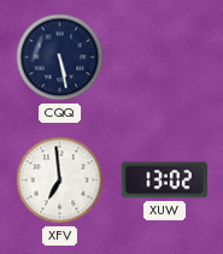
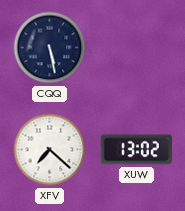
XFV: 6:59 -> 7:22
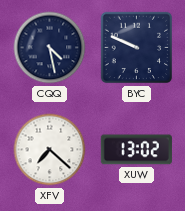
CQQ: 5:28 -> 4:28
BYC: none -> 9:49
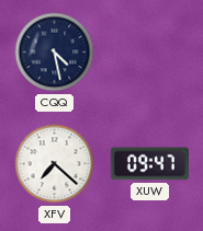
BYC: 9:49 -> none
XUW: 13:02 -> 09:47
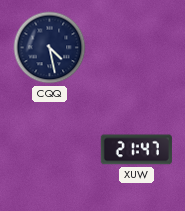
XFV: 7:22 -> none
XUW: 09:47 -> 21:47
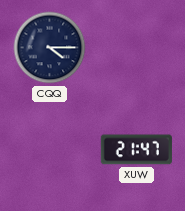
CQQ: 4:28 -> 4:15
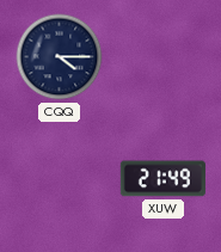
XUW: 21:47 -> 21:49
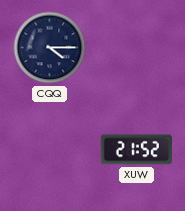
XUW: 21:49 -> 21:52
